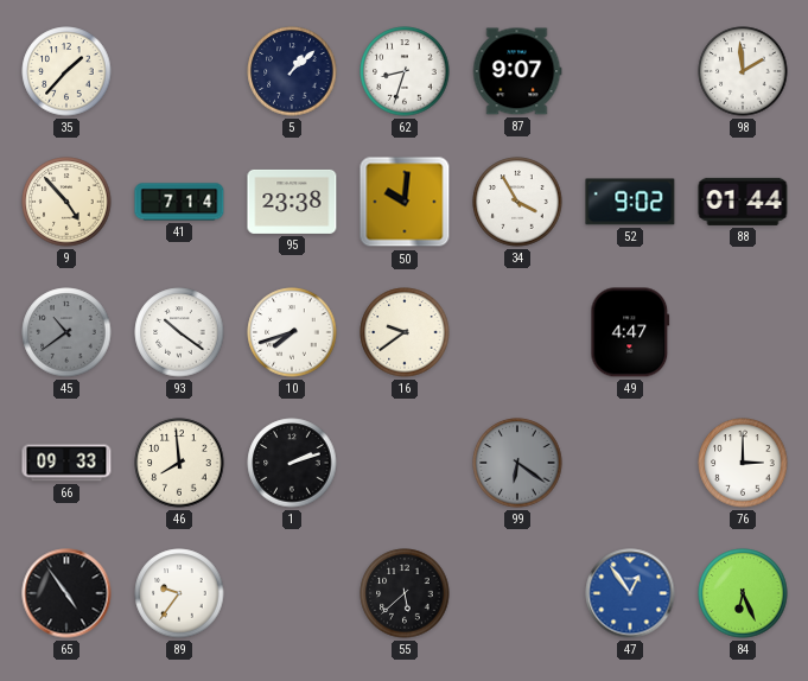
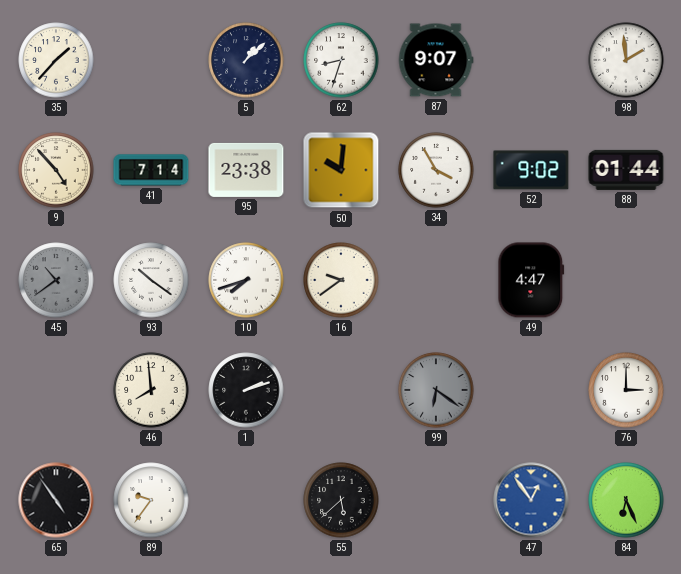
66: 09:33 -> none
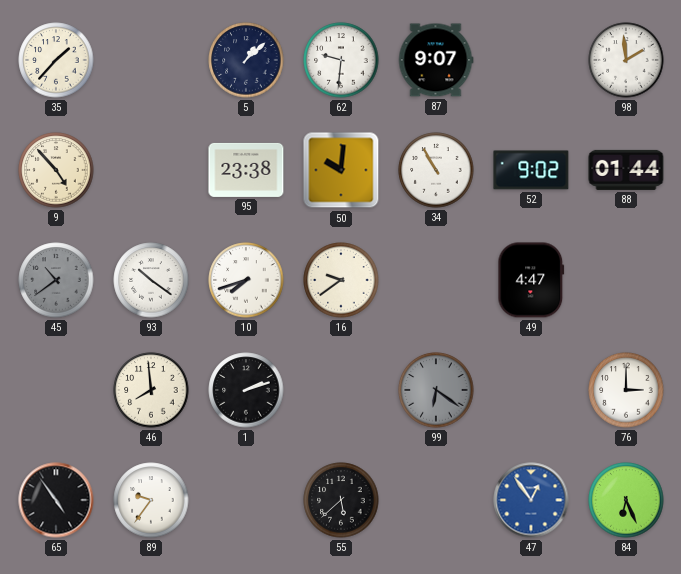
62: 8:33 -> 9:31
41: 7:14 -> none
34: 3:55 -> 10:55
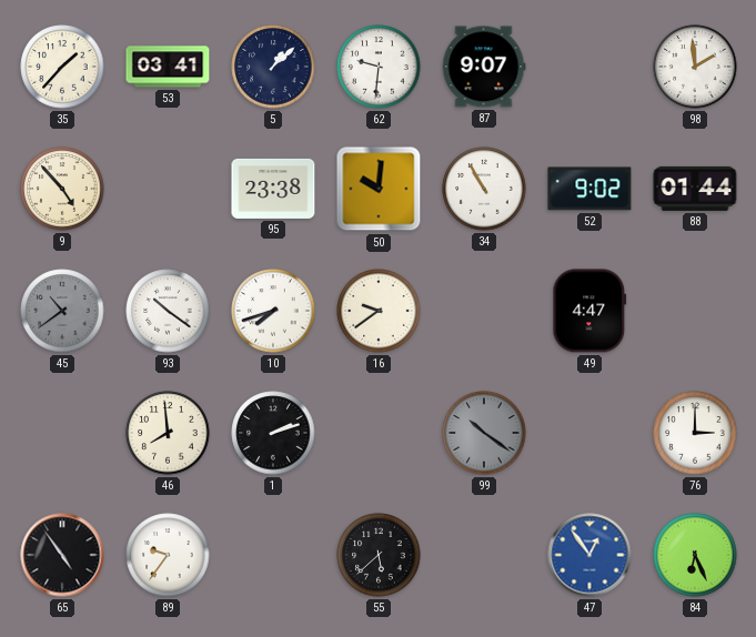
53: none -> 03:41
99: 6:21 -> 10:21
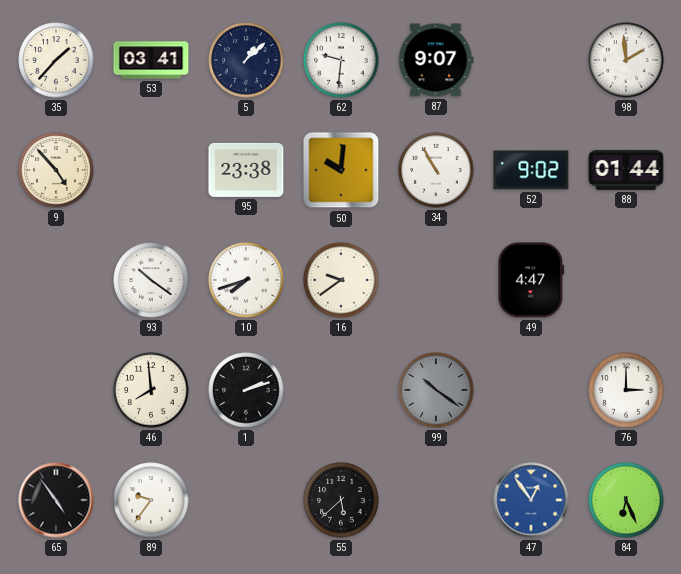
45: 10:39 -> none
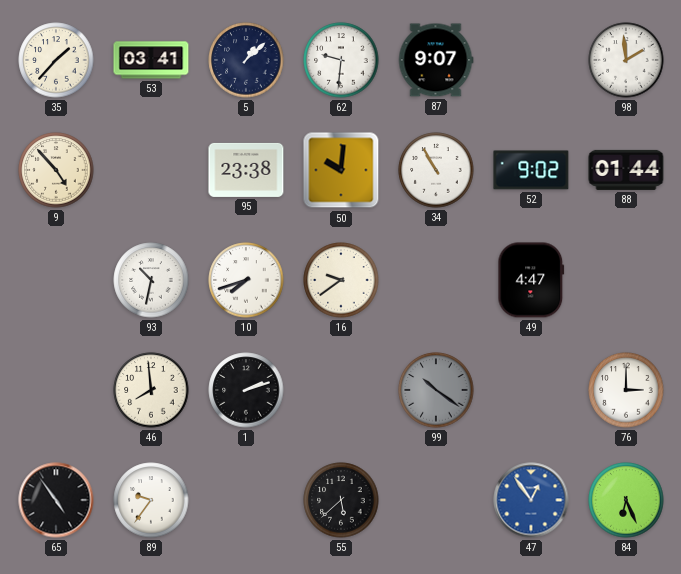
93: 10:21 -> 10:32
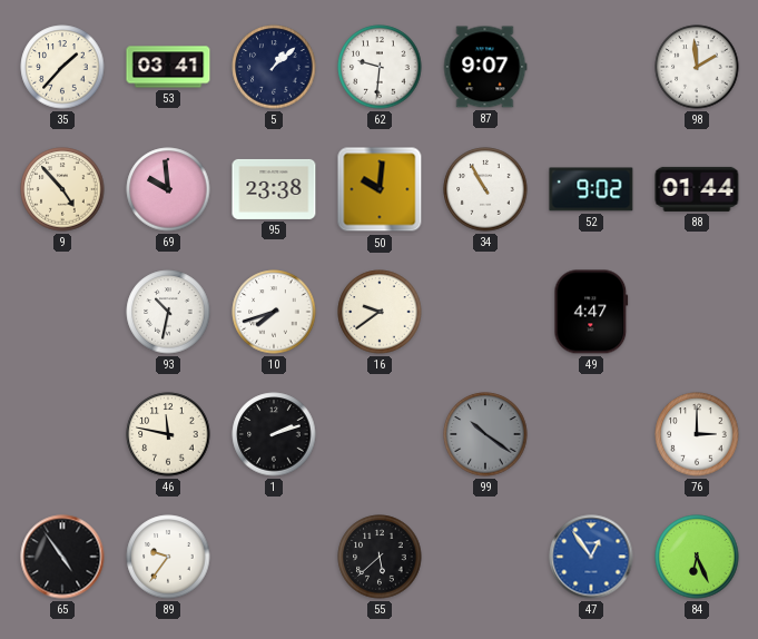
69: none -> 9:59
46: 7:59 -> 11:47
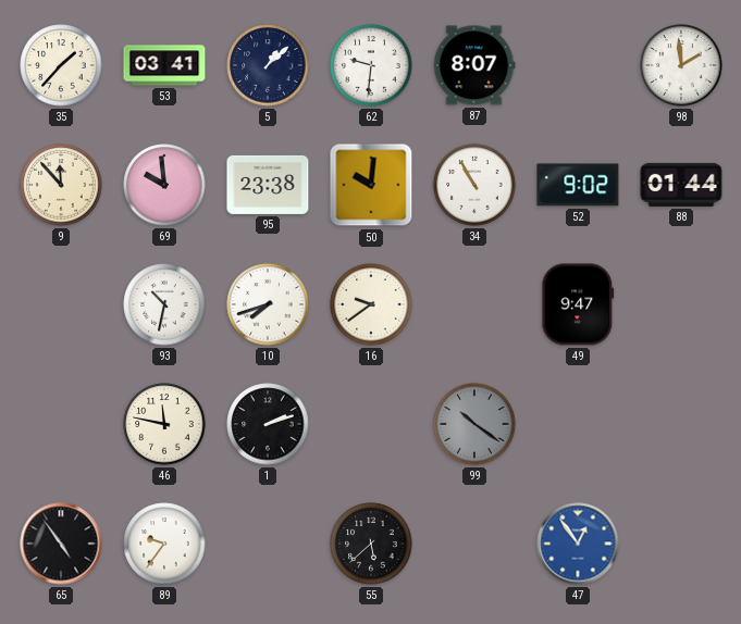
87: 9:07 -> 8:07
9: 4:53 -> 11:53
49: 4:47 -> 9:47
76: 3:00 -> none
84: 6:26 -> none
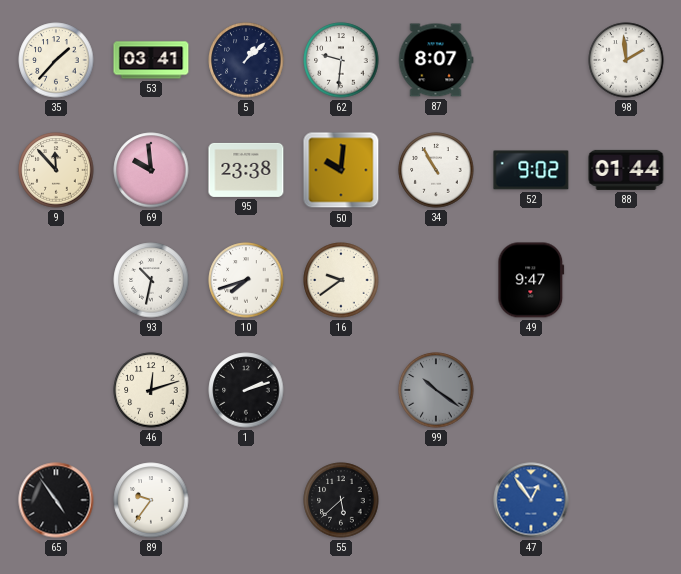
46: 11:47 -> 12:12
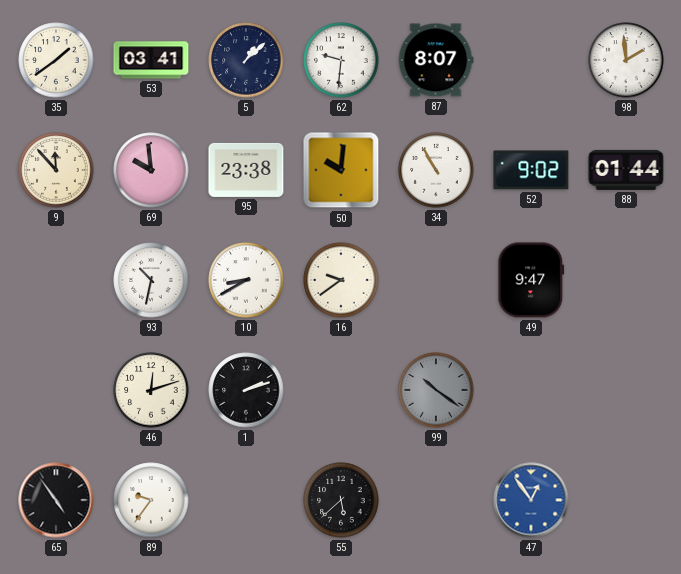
35: 1:37 -> 1:39
10: 7:42 -> 8:40
